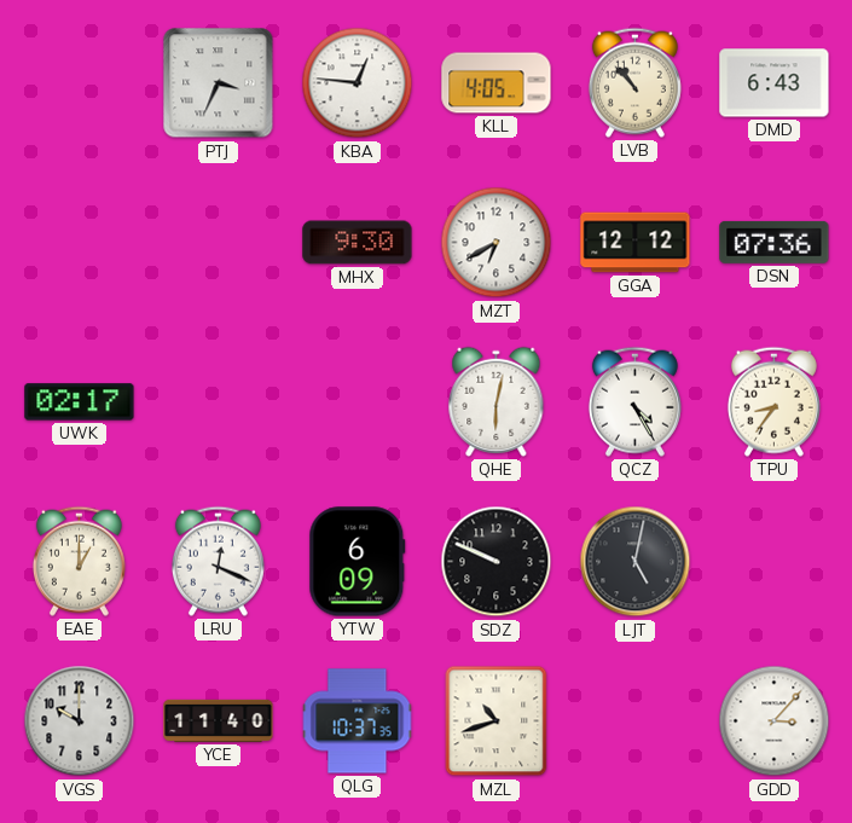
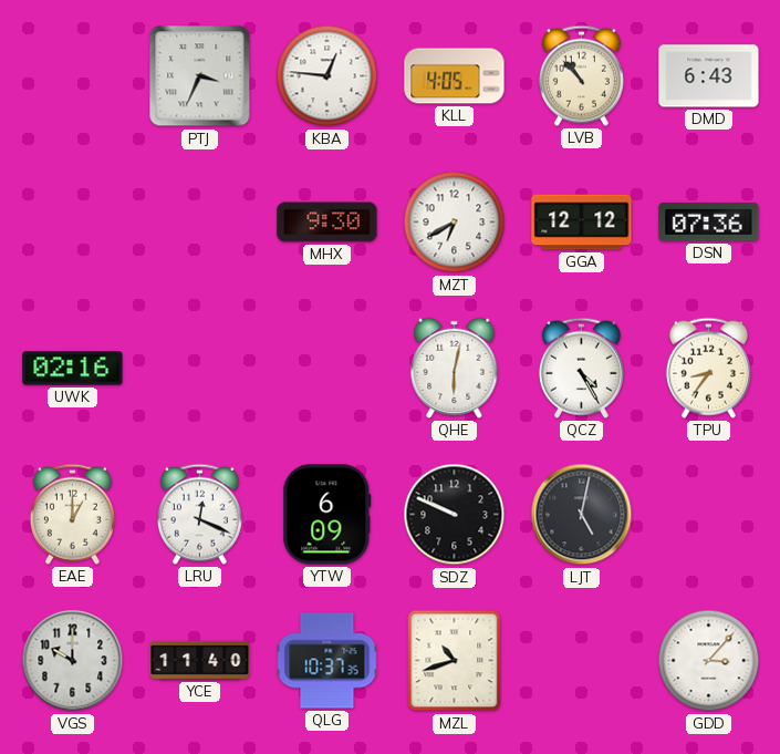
UWK: 02:17 -> 02:16
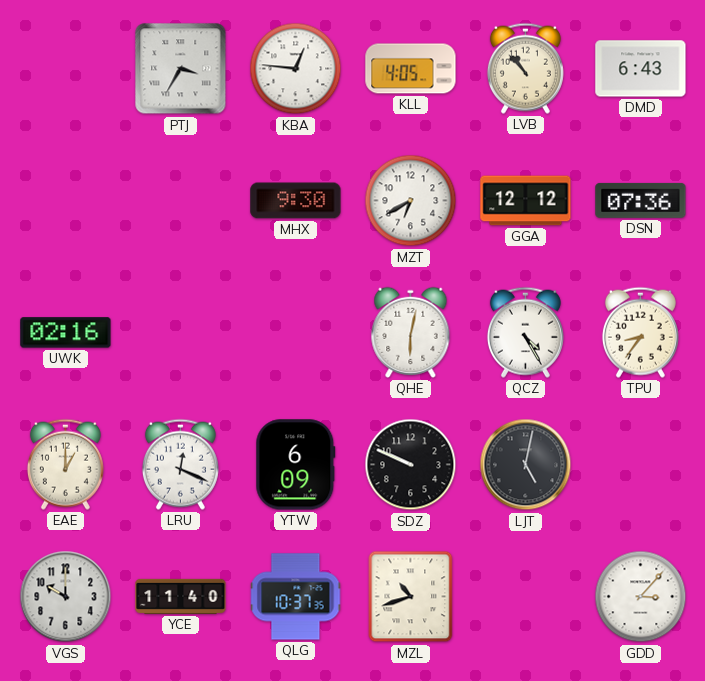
PTJ: 3:34 -> 3:35
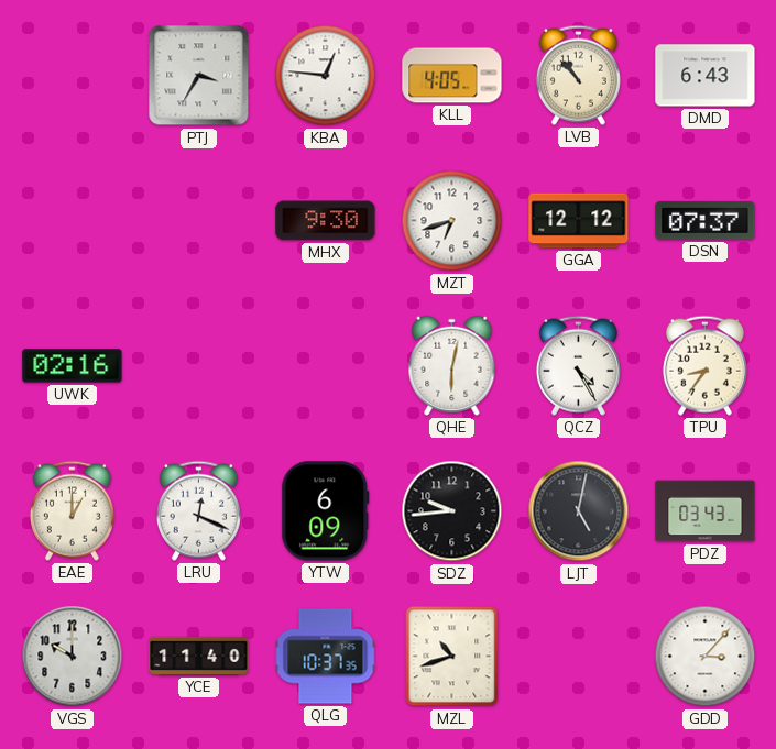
MZT: 6:40 -> 6:42
DSN: 07:36 -> 07:37
SDZ: 9:49 -> 9:44
PDZ: none -> 03:43
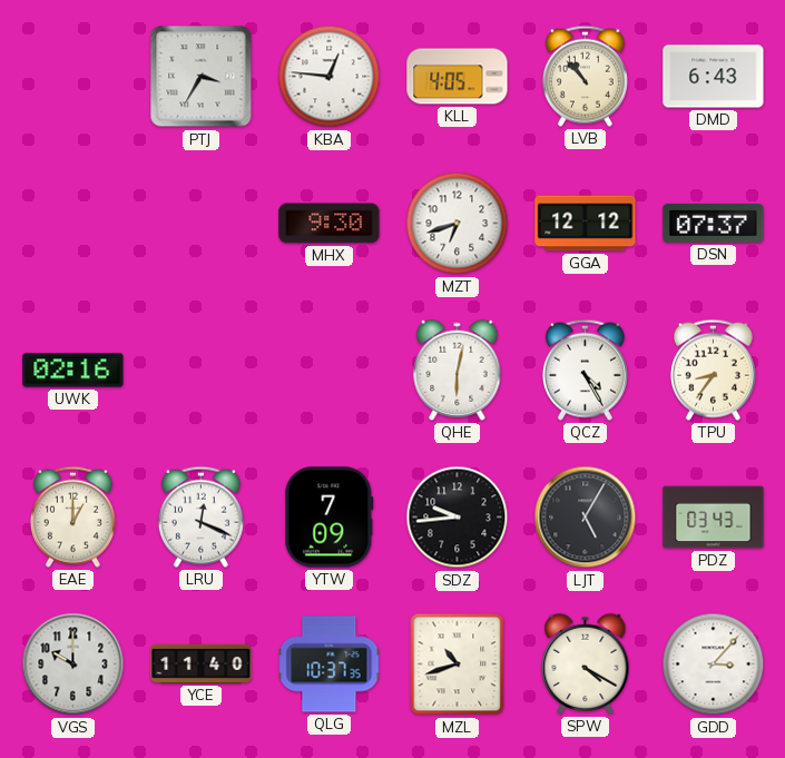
YTW: 6:09 -> 7:09
LJT: 5:02 -> 5:05
SPW: none -> 4:20
